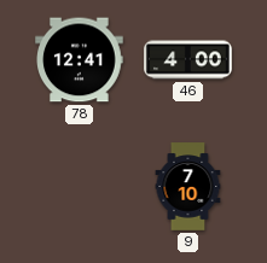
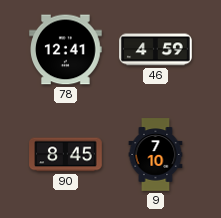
46: 4:00 -> 4:59
90: none -> 8:45
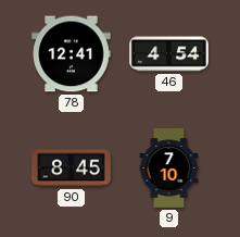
46: 4:59 -> 4:54
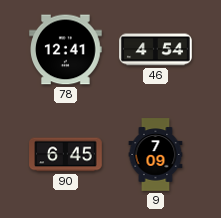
90: 8:45 -> 6:45
9: 7:10 -> 7:09
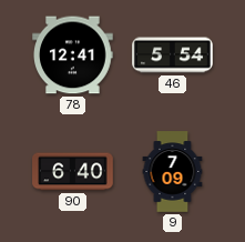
46: 4:54 -> 5:54
90: 6:45 -> 6:40
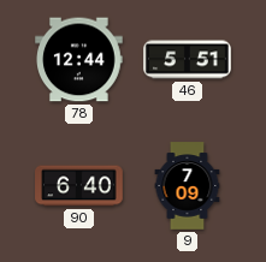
78: 12:41 -> 12:44
46: 5:54 -> 5:51
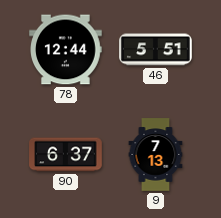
90: 6:40 -> 6:37
9: 7:09 -> 7:13
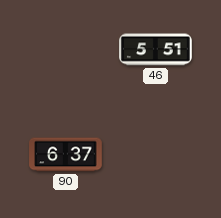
78: 12:44 -> none
9: 7:13 -> none
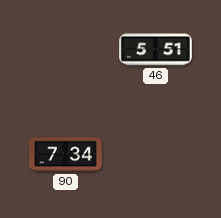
90: 6:37 -> 7:34
